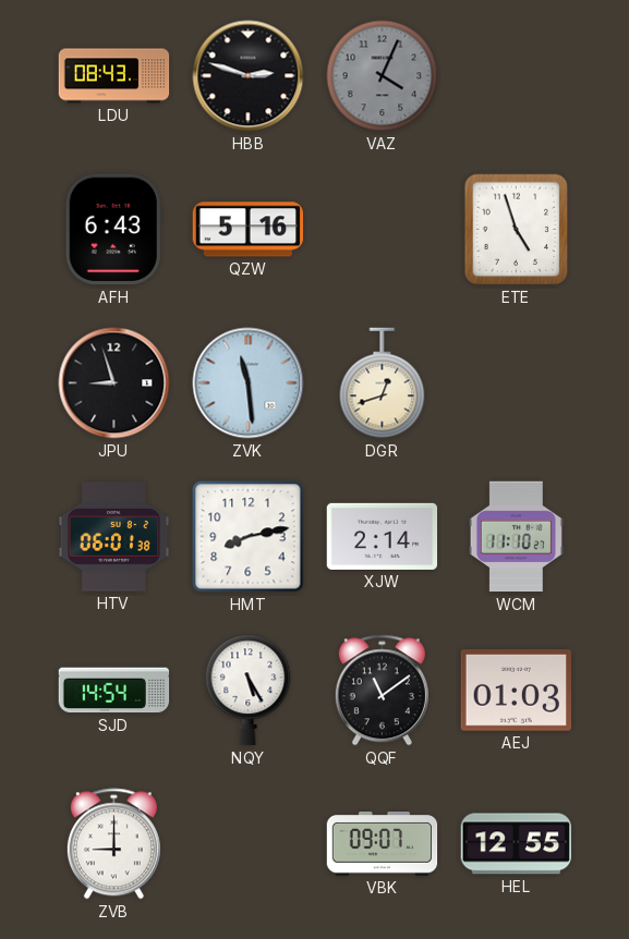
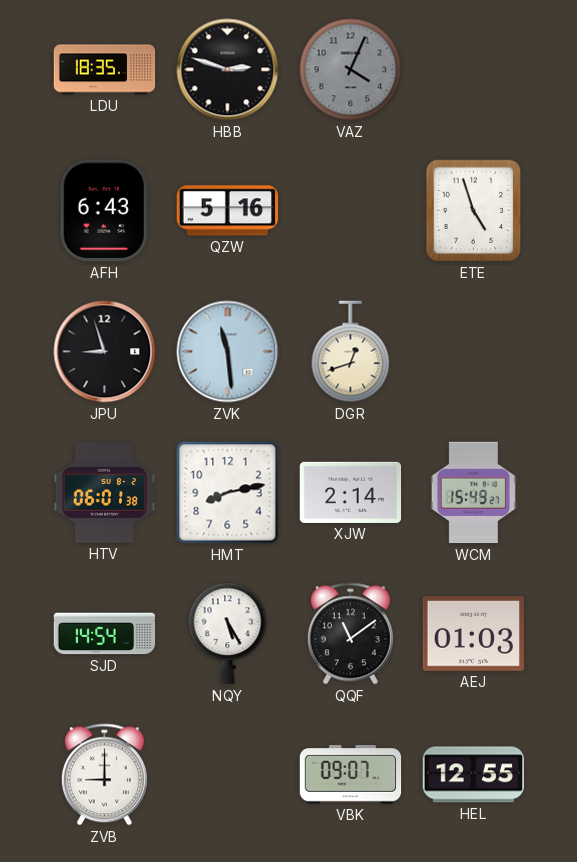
LDU: 08:43 -> 18:35
WCM: 11:10 -> 15:49
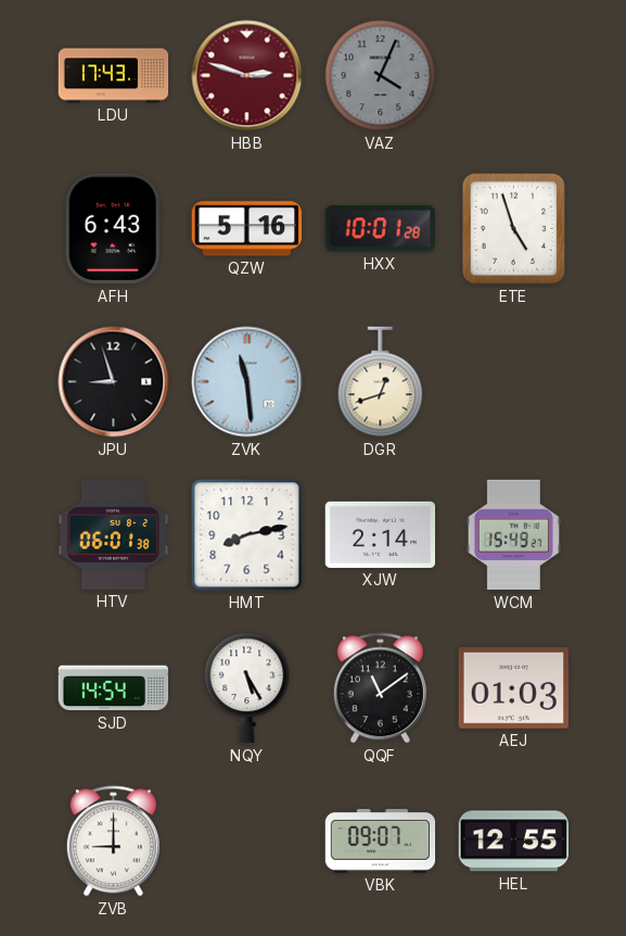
LDU: 18:35 -> 17:43
HBB dial: black -> burgundy
HXX: none -> 10:01
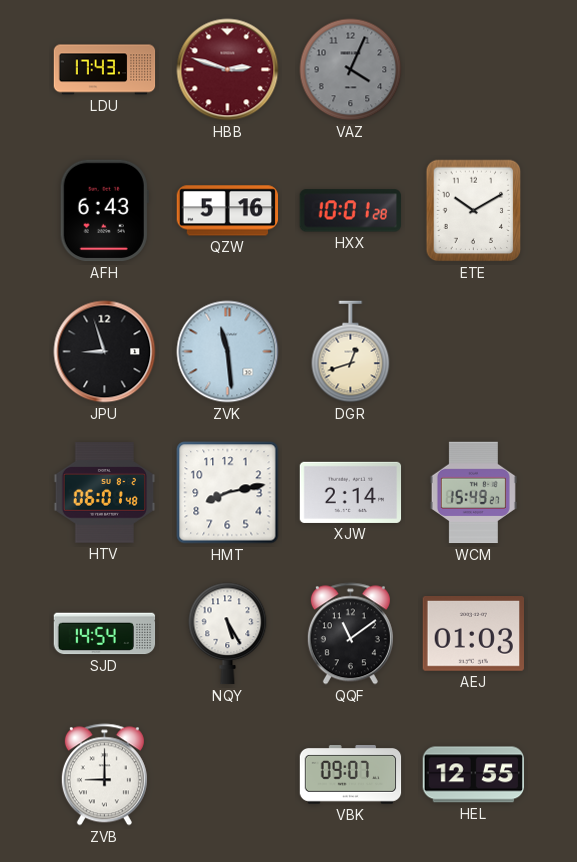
ETE: 4:57 -> 10:10
HTV: 06:01:38 -> 06:01:48
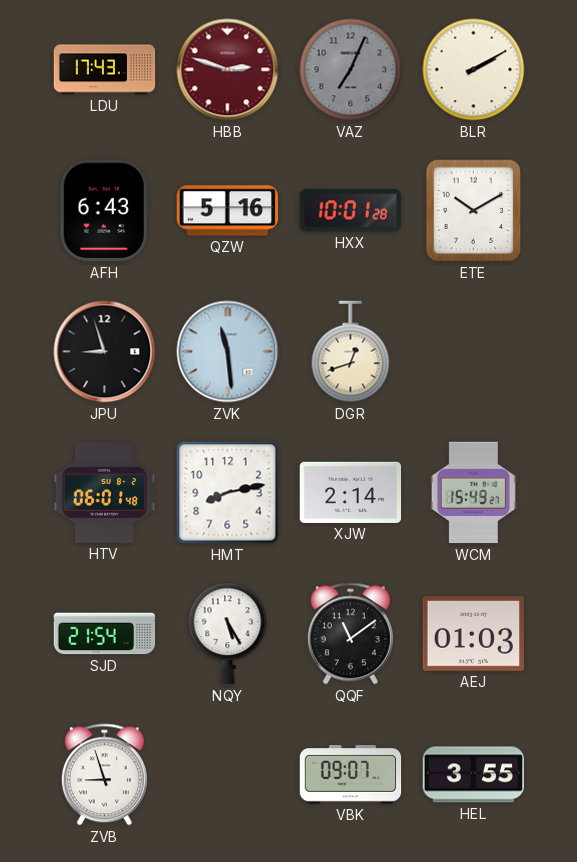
VAZ: 4:04 -> 7:04
BLR: none -> 2:10
SJD: 14:54 -> 21:54
ZVB: 9:00 -> 8:57
HEL: 12:55 -> 3:55
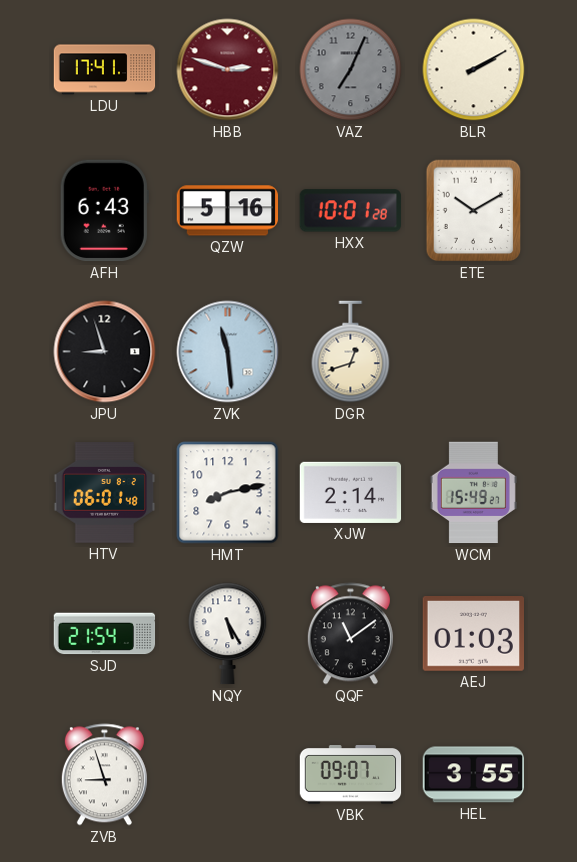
LDU: 17:43 -> 17:41
